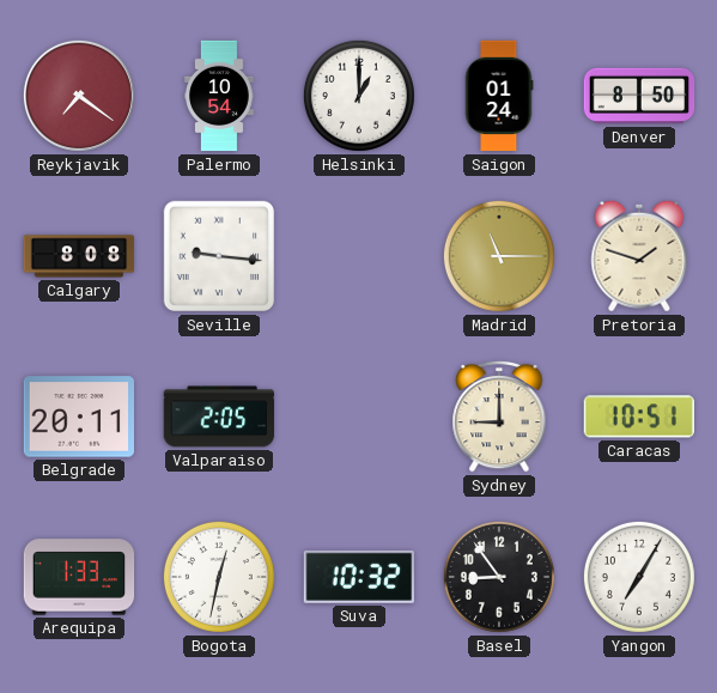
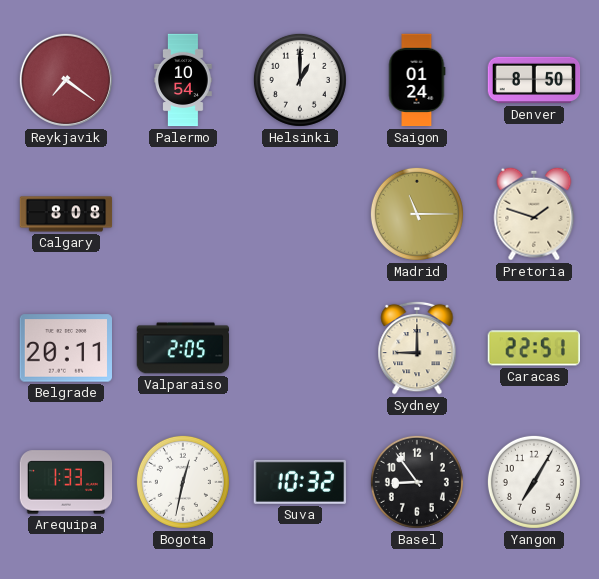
Seville: 9:16 -> none
Caracas: 10:51 -> 22:51
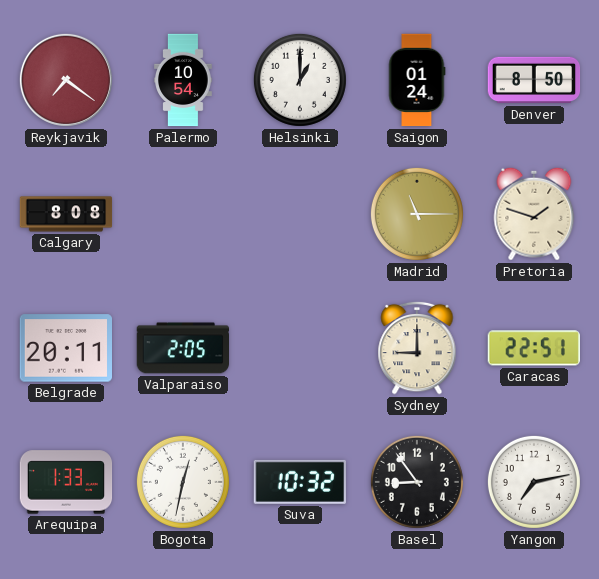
Yangon: 7:05 -> 7:13
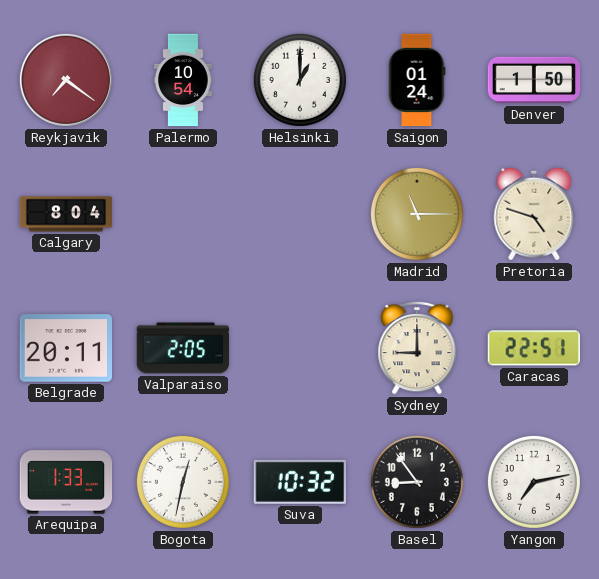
Denver: 8:50 -> 1:50
Calgary: 8:08 -> 8:04
Pretoria: 1:48 -> 4:48
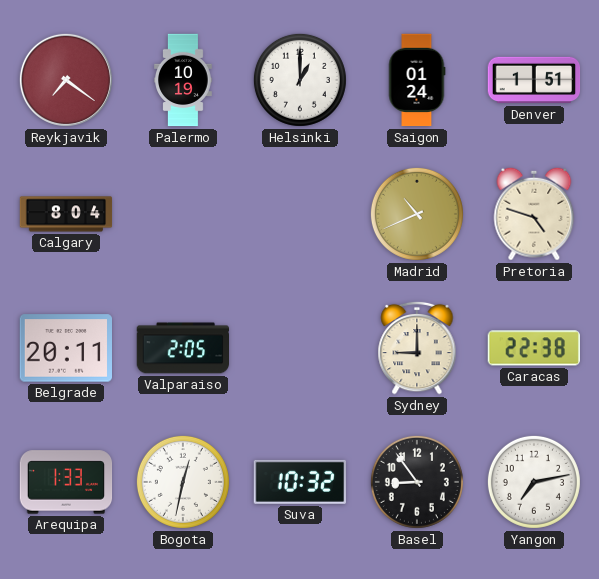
Palermo: 10:54 -> 10:19
Denver: 1:50 -> 1:51
Madrid: 11:15 -> 10:41
Caracas: 22:51 -> 22:38
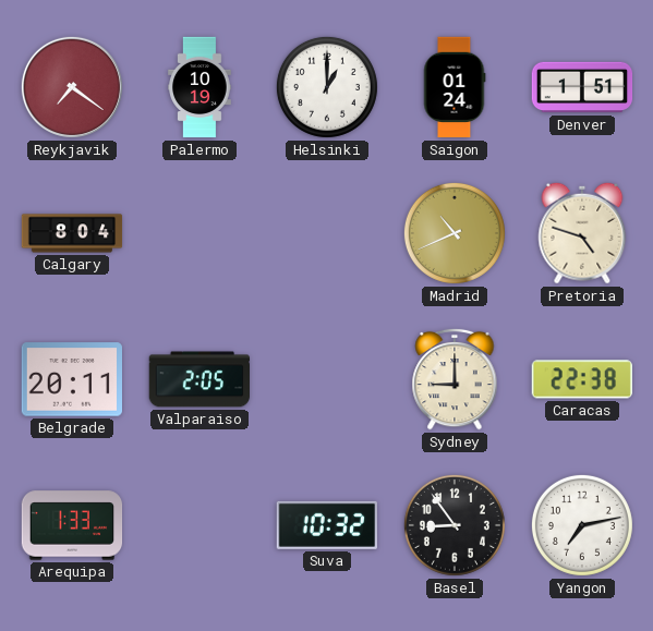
Bogota: 12:32 -> none
